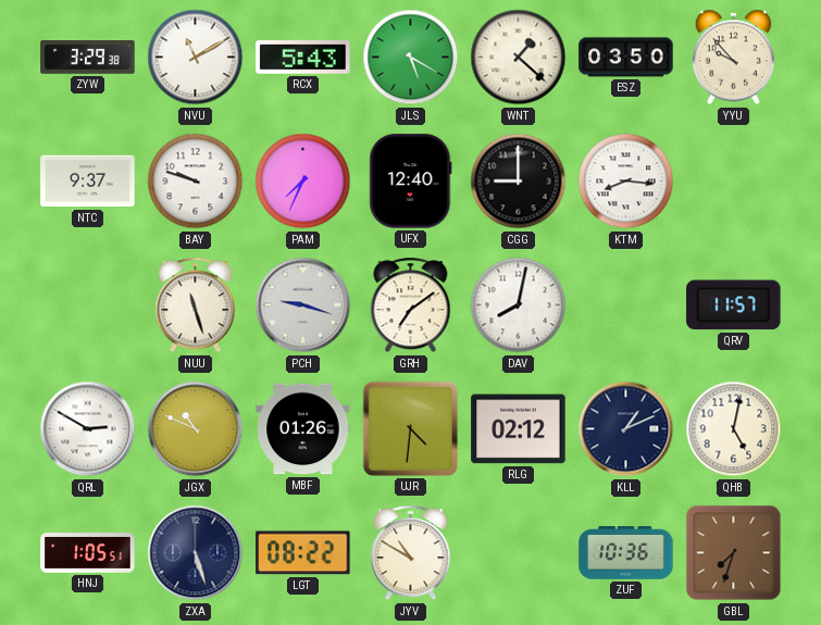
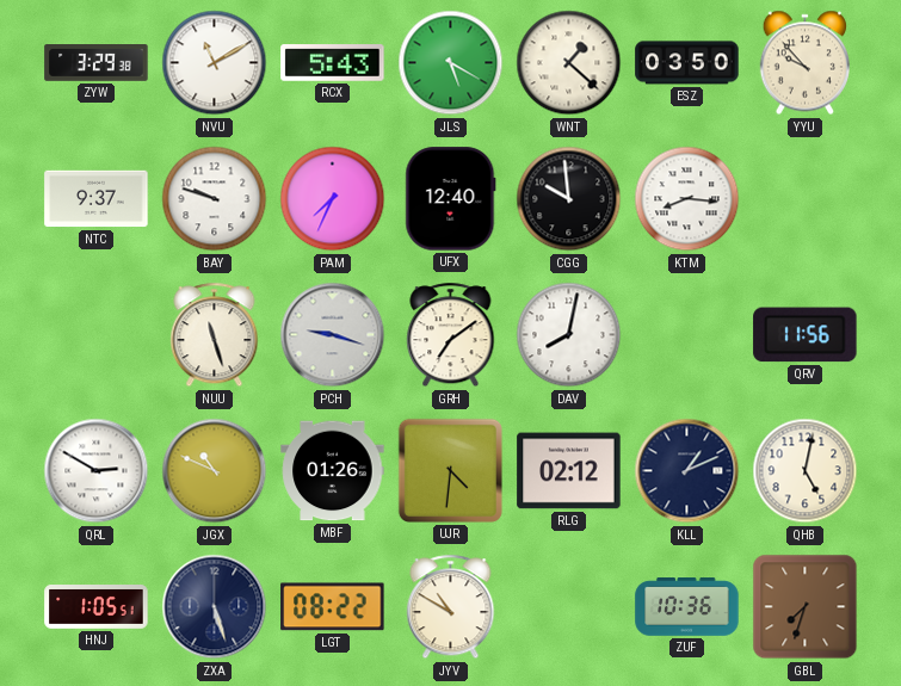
CGG: 9:00 -> 9:59
QRV: 11:57 -> 11:56
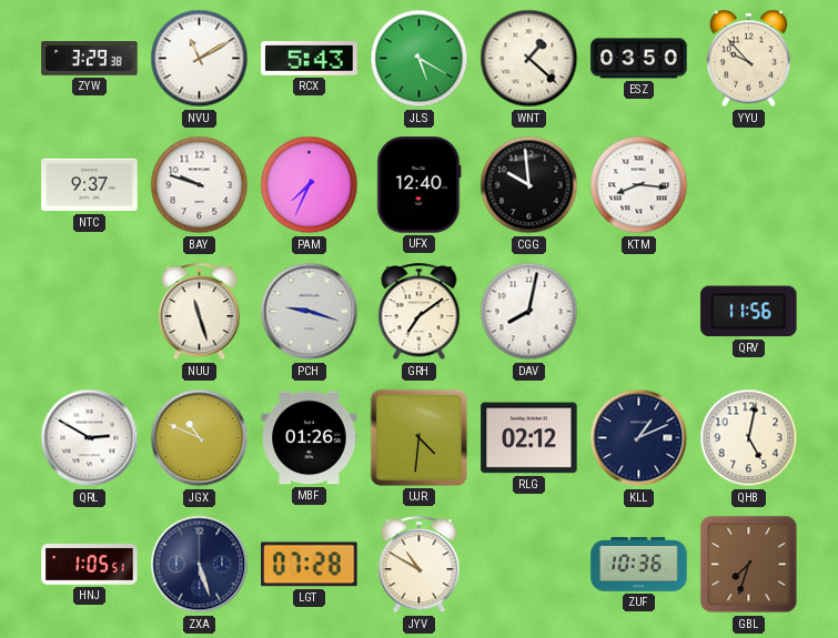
LGT: 08:22 -> 07:28
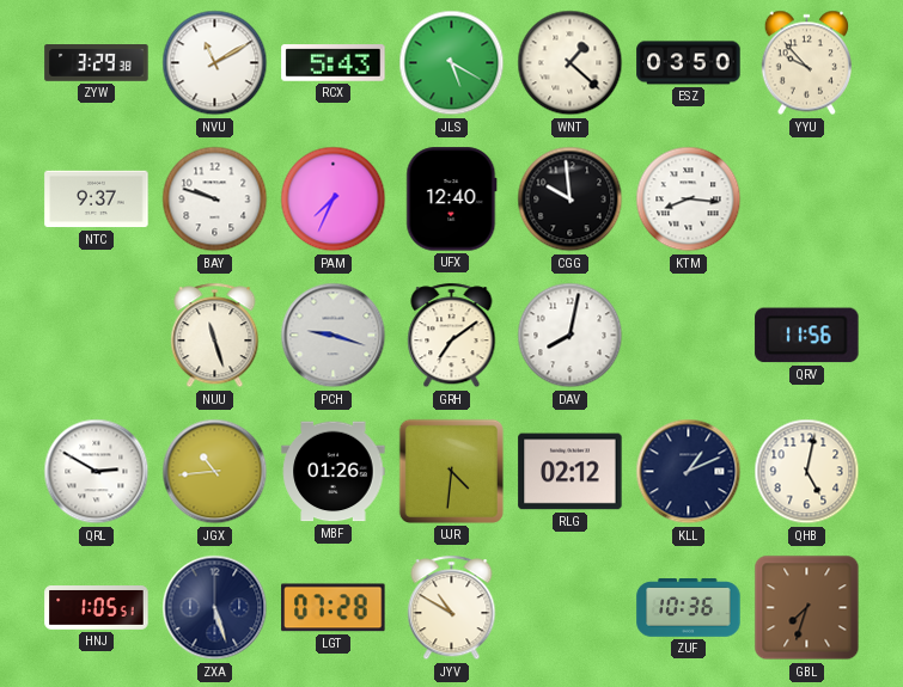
JGX: 10:49 -> 10:44
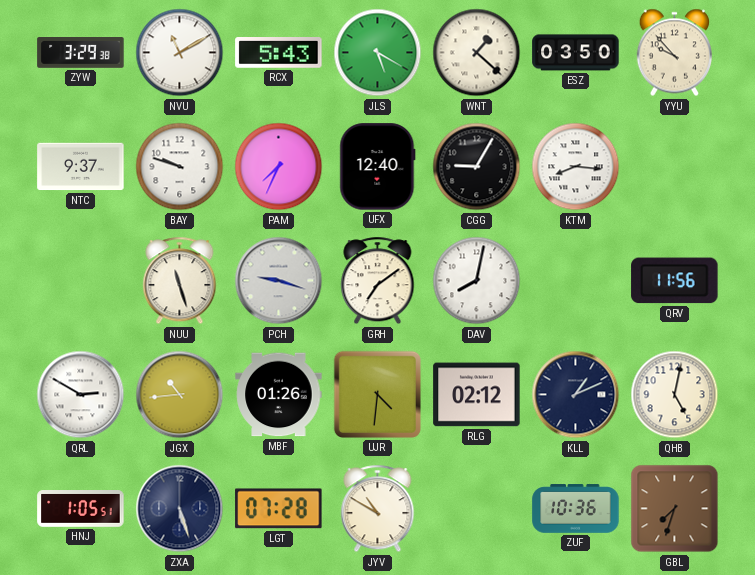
CGG: 9:59 -> 9:05
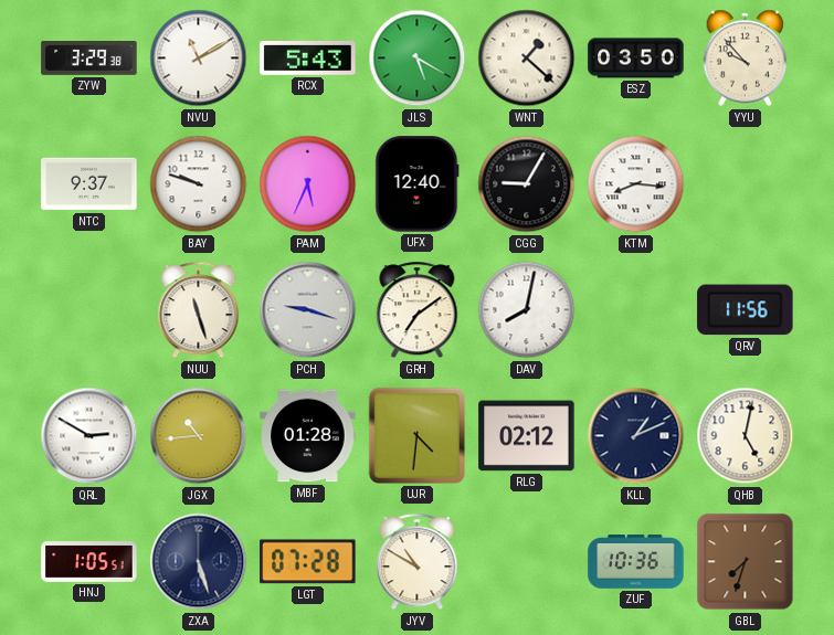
PAM: 7:34 -> 5:34
MBF: 01:26 -> 01:28
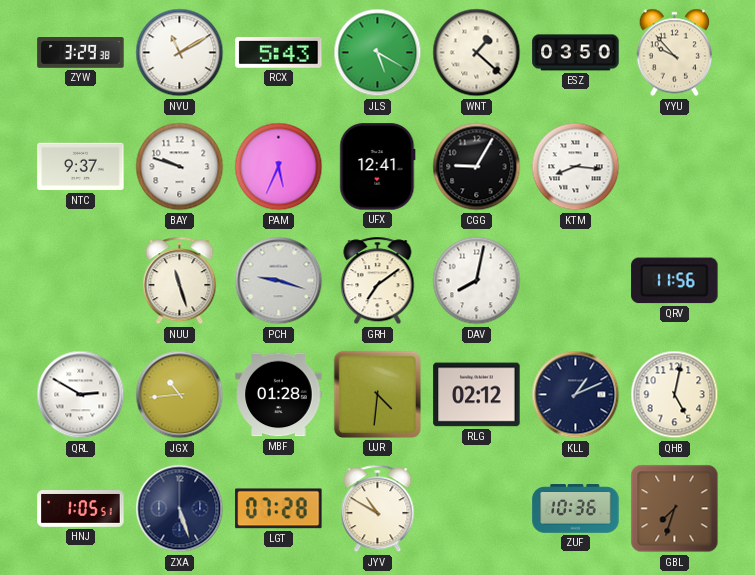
UFX: 12:40 -> 12:41
